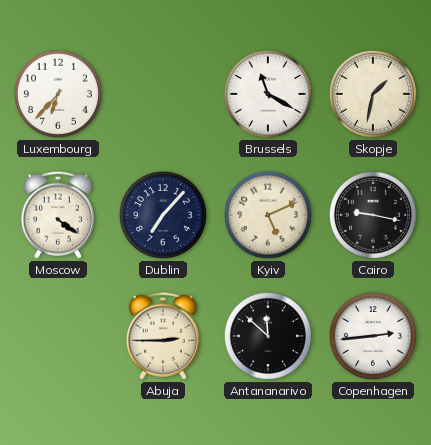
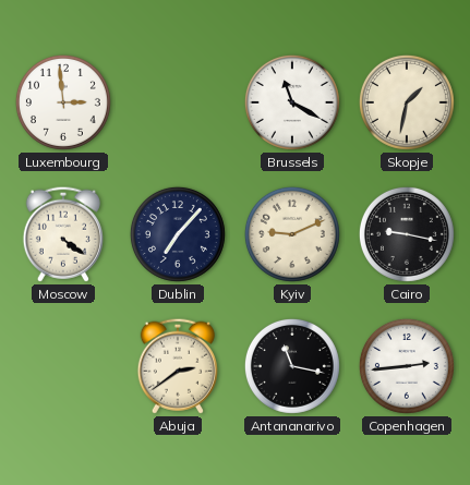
Luxembourg: 6:37 -> 2:59
Kyiv: 5:11 -> 9:11
Abuja: 2:45 -> 2:39
Antananarivo: 11:52 -> 11:17
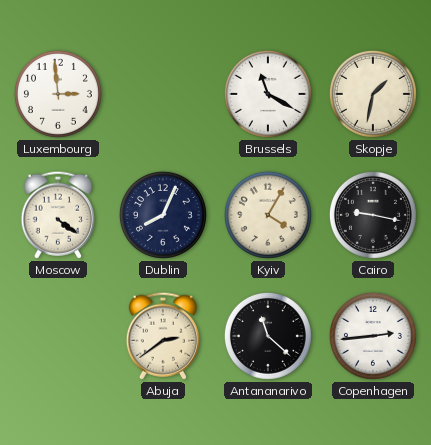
Dublin: 7:07 -> 8:04
Kyiv: 9:11 -> 4:05
Antananarivo: 11:17 -> 11:22
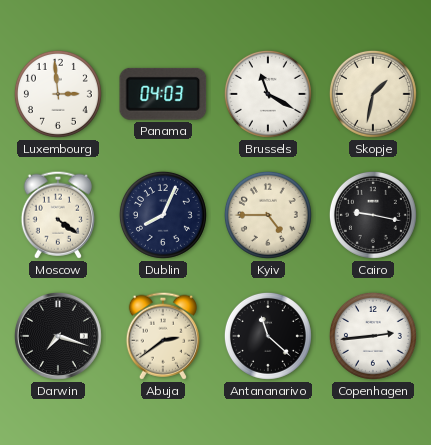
Panama: none -> 04:03
Kyiv: 4:05 -> 4:45
Darwin: none -> 7:18
